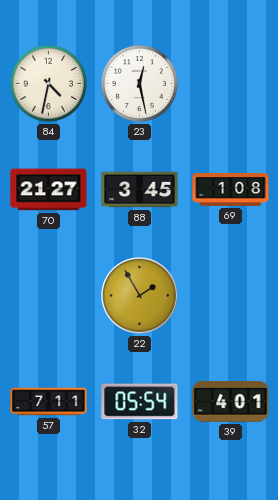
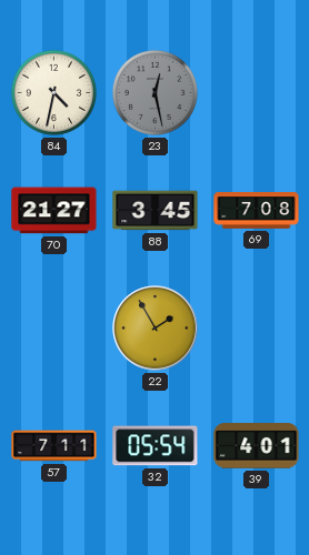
23 dial: white -> grey
69: 1:08 -> 7:08
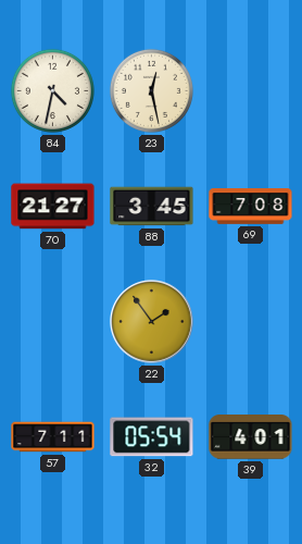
23 dial: grey -> cream
22: 1:55 -> 1:54
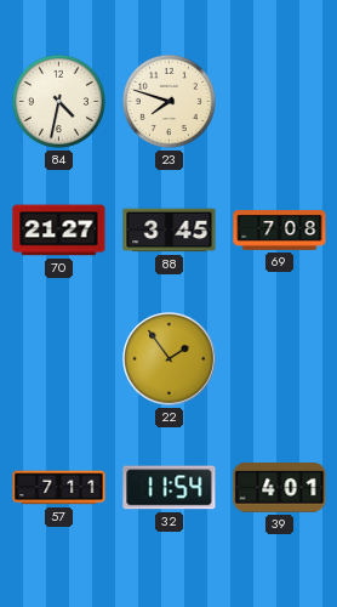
23: 12:28 -> 7:48
32: 05:54 -> 11:54
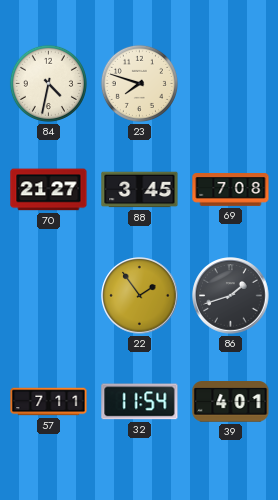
86: none -> 1:42
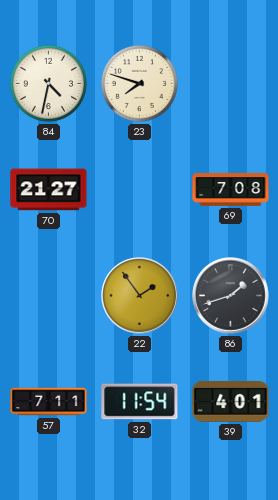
88: 3:45 -> none
